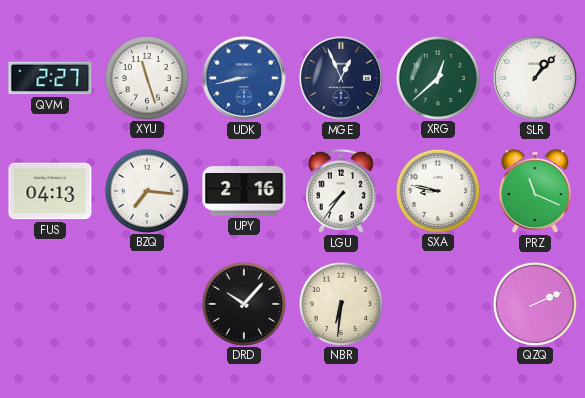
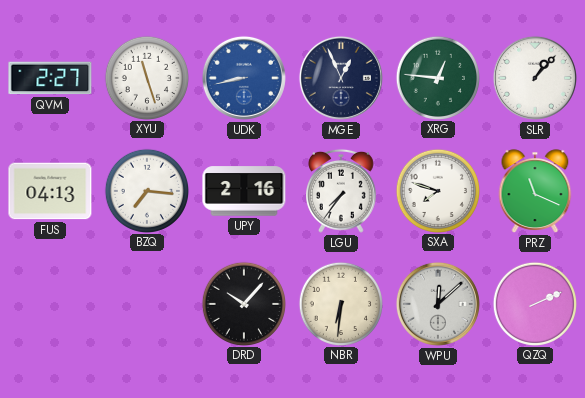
XRG: 12:38 -> 12:46
SXA: 8:47 -> 7:48
WPU: none -> 12:08
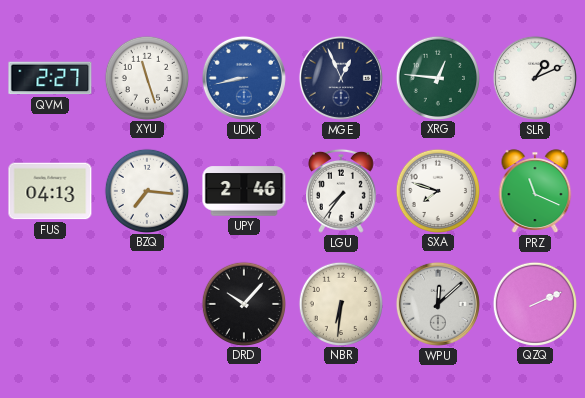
SLR: 1:07 -> 1:11
UPY: 2:16 -> 2:46
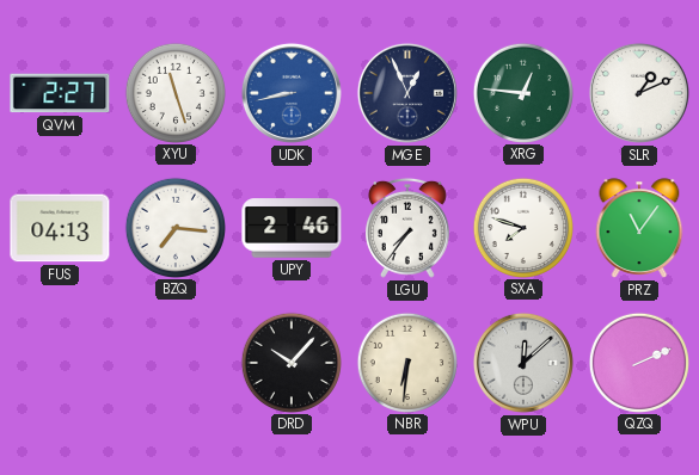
PRZ: 11:19 -> 11:06
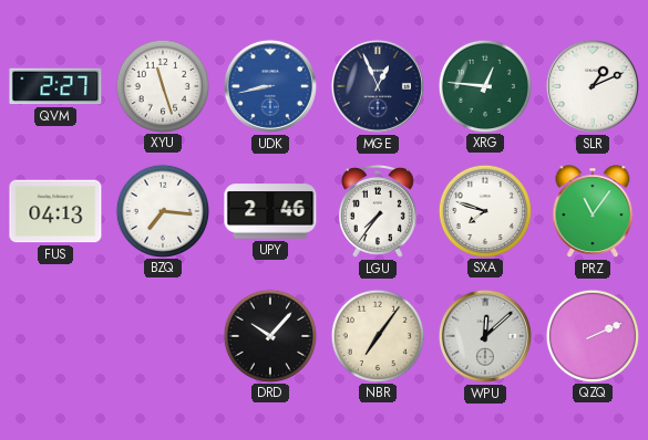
NBR: 6:31 -> 7:06
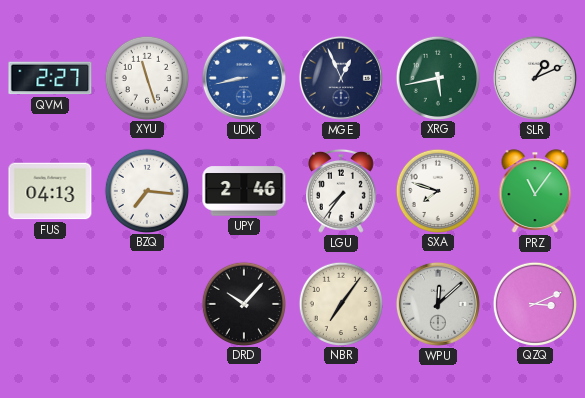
XRG: 12:46 -> 5:43
QZQ: 2:11 -> 3:11
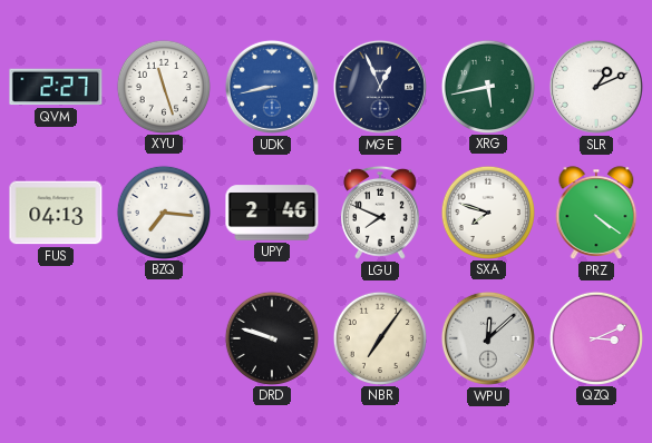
LGU: 7:36 -> 7:49
PRZ: 11:06 -> 4:21
DRD: 10:07 -> 9:48
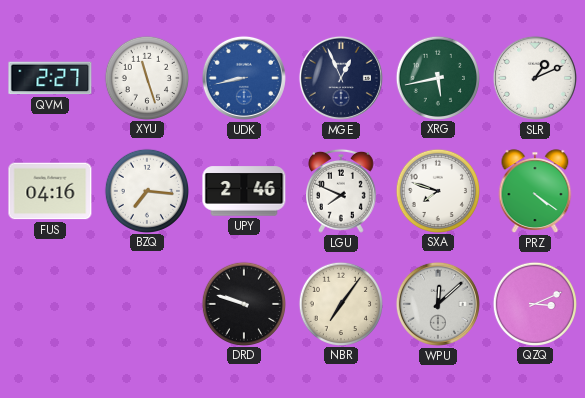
FUS: 04:13 -> 04:16
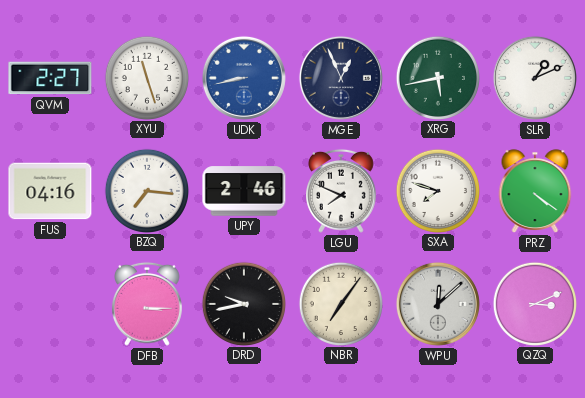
DFB: none -> 3:15
DRD: 9:48 -> 9:43
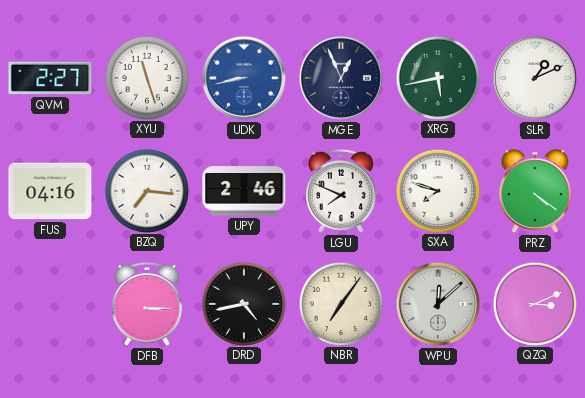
DRD: 9:43 -> 4:43
